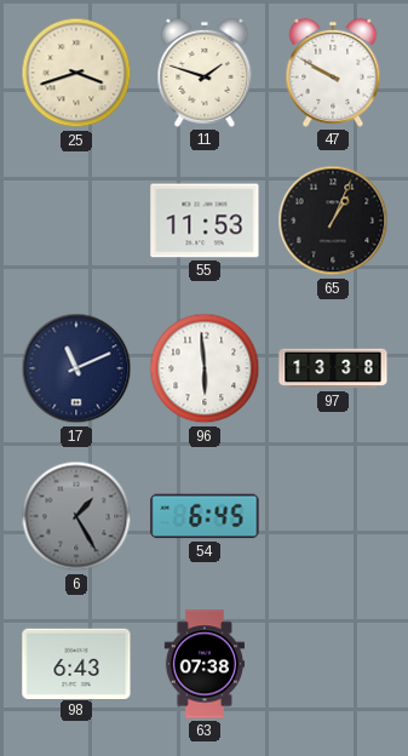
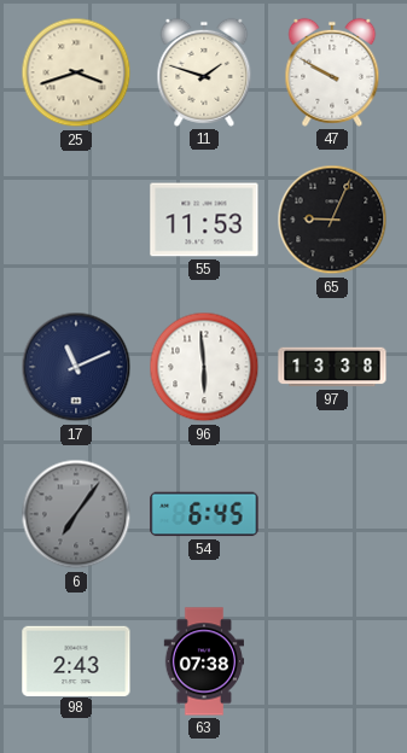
65: 1:04 -> 9:04
6: 1:25 -> 7:06
98: 6:43 -> 2:43
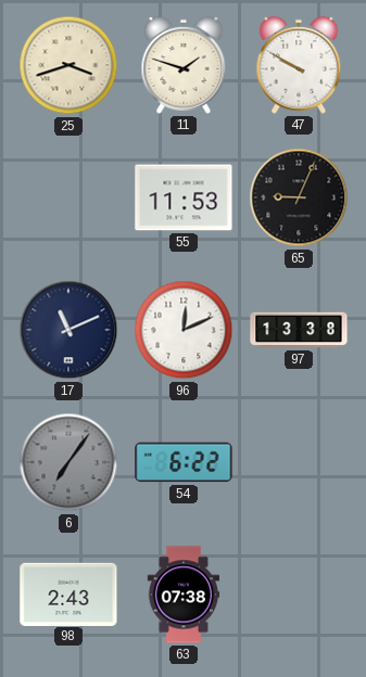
96: 5:59 -> 12:11
54: 6:45 -> 6:22
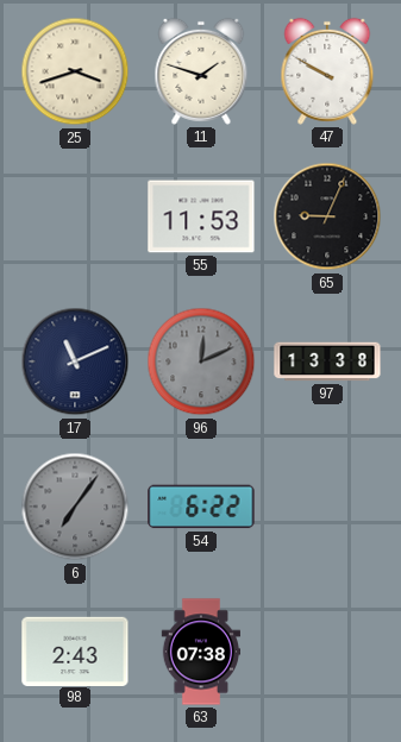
96 dial: white -> grey
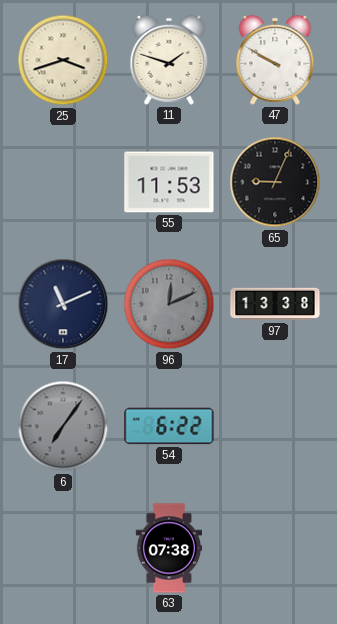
98: 2:43 -> none
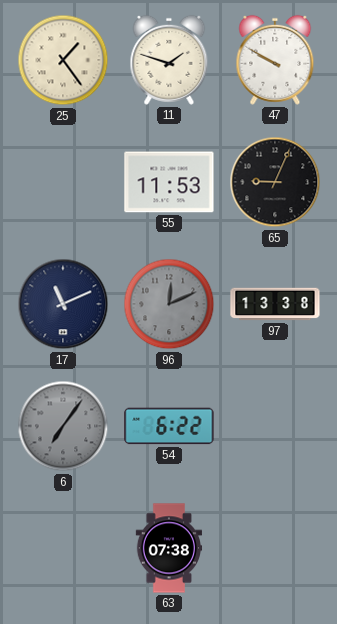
25: 3:42 -> 1:24
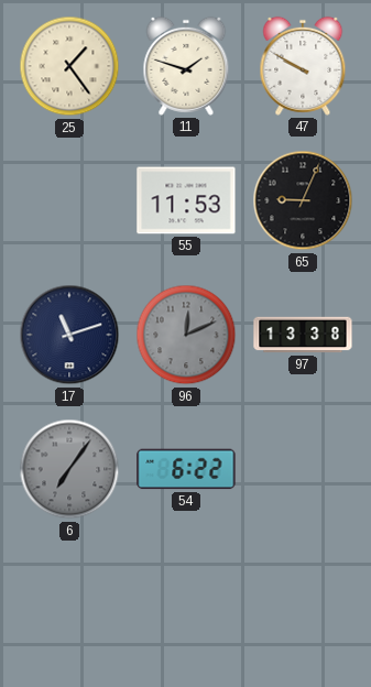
17: 11:11 -> 11:12
63: 07:38 -> none
